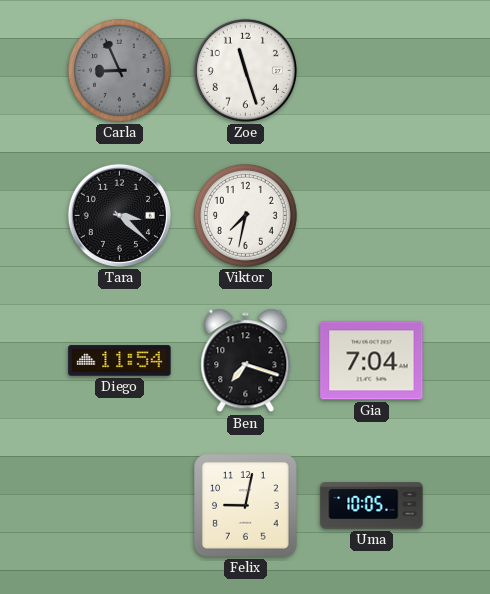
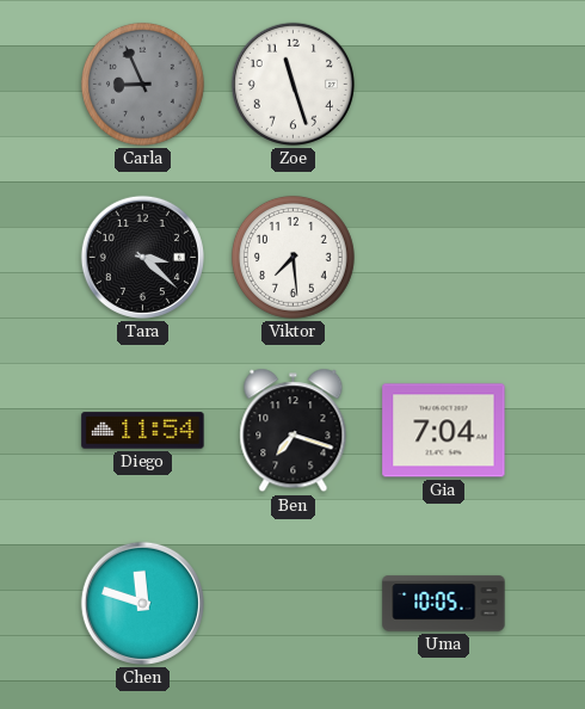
Viktor: 7:32 -> 7:29
Chen: none -> 11:48
Felix: 9:02 -> none
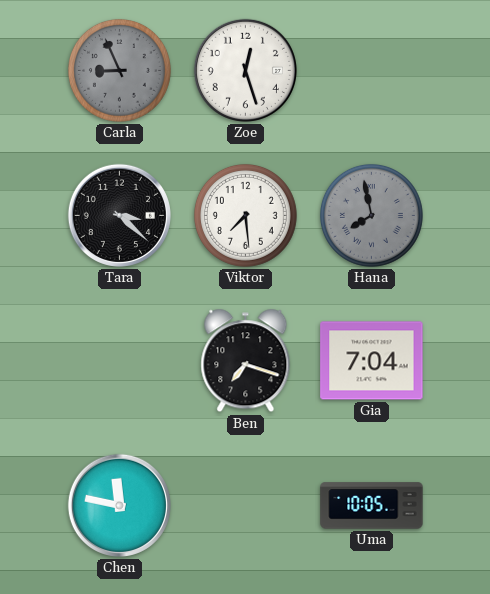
Zoe: 11:27 -> 12:27
Hana: none -> 7:58
Diego: 11:54 -> none
Chen: 11:48 -> 11:47
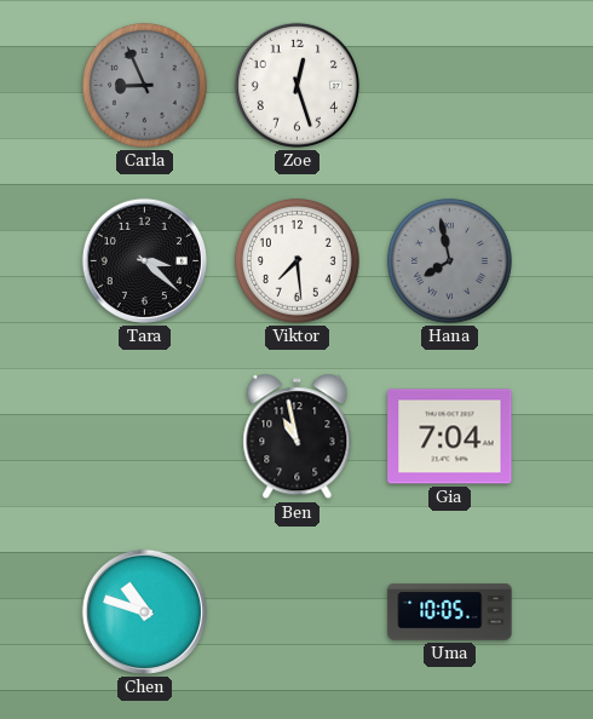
Ben: 7:18 -> 10:58
Chen: 11:47 -> 10:48
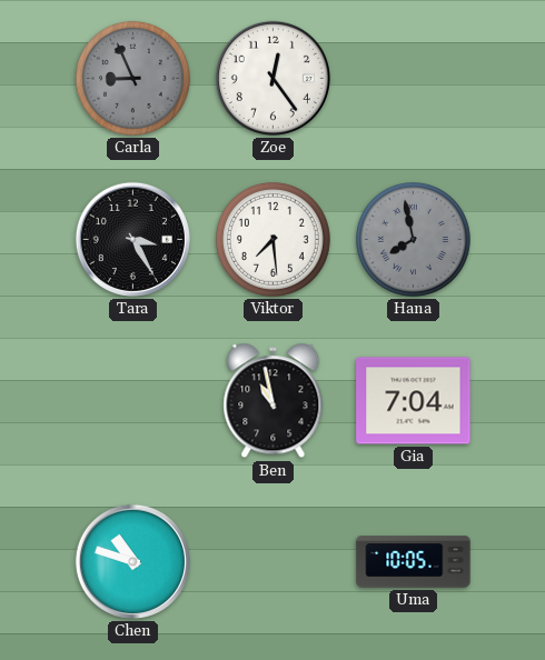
Zoe: 12:27 -> 12:24
Tara: 3:22 -> 3:25
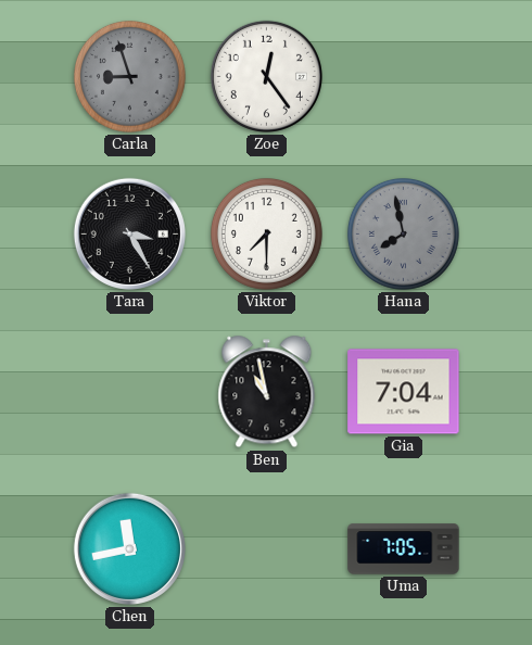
Carla: 8:56 -> 8:57
Viktor: 7:29 -> 7:30
Chen: 10:48 -> 11:43
Uma: 10:05 -> 7:05
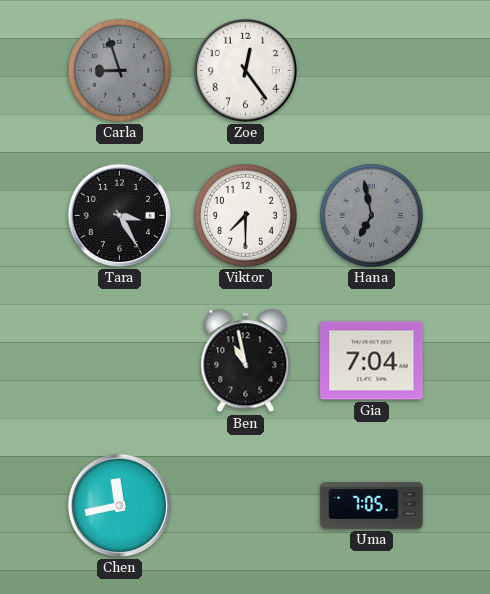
Hana: 7:58 -> 6:58
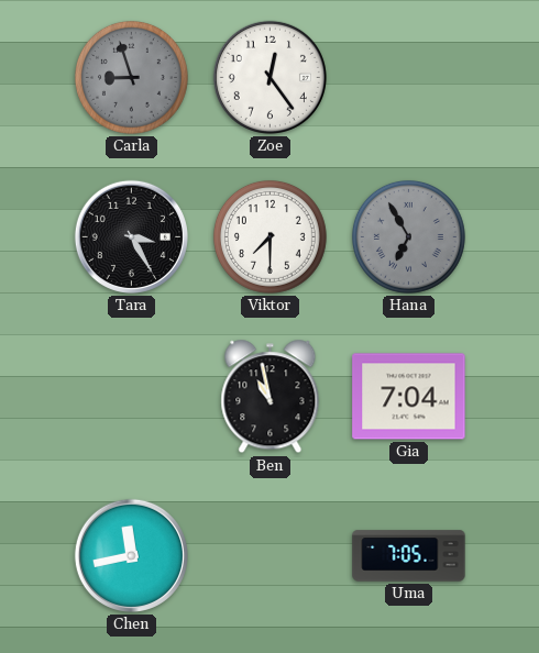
Hana: 6:58 -> 6:55
